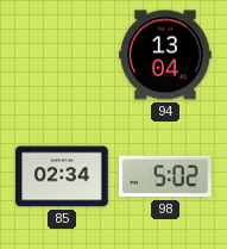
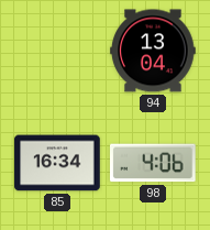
85: 02:34 -> 16:34
98: 5:02 -> 4:06
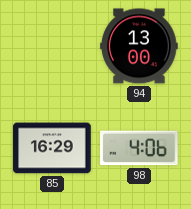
94: 13:04 -> 13:00
85: 16:34 -> 16:29
